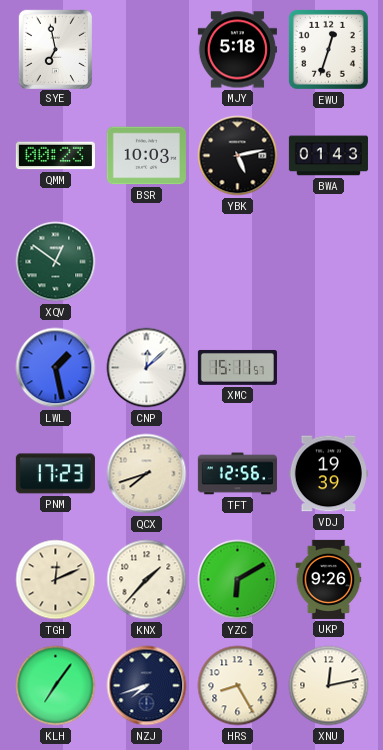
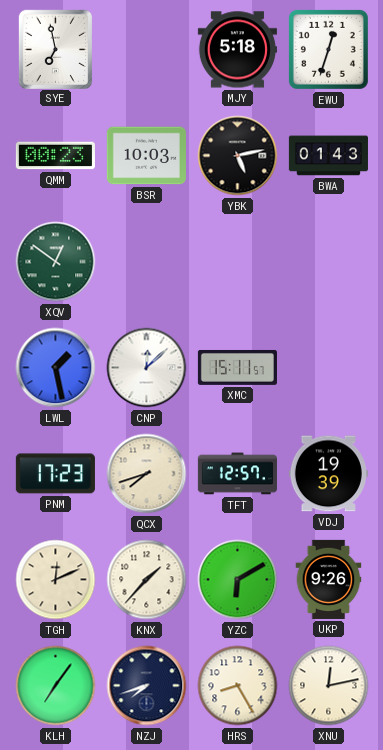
TFT: 12:56 -> 12:57
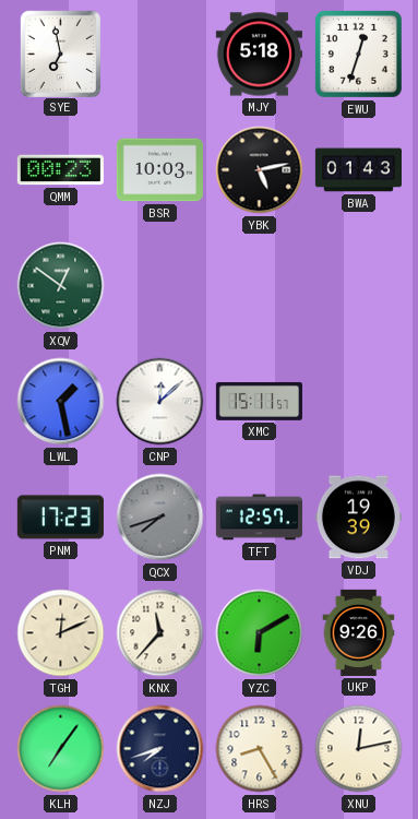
QCX dial: cream -> grey
KNX: 1:37 -> 11:37
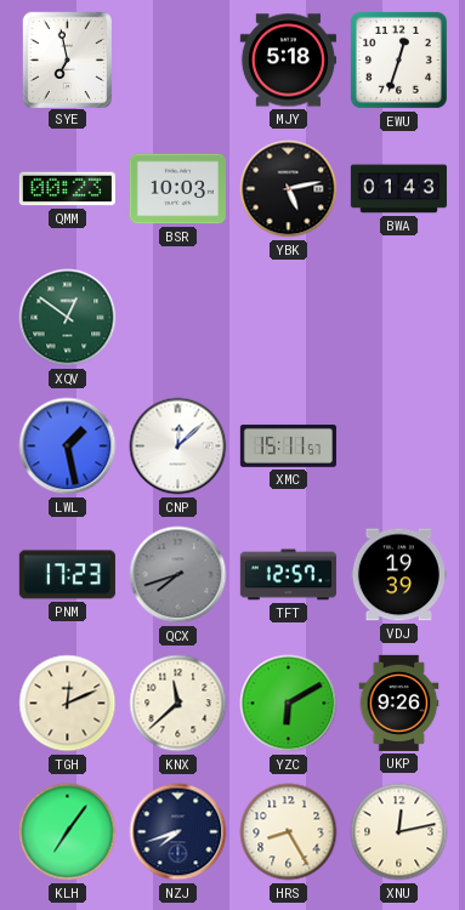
KNX: 11:37 -> 11:38
